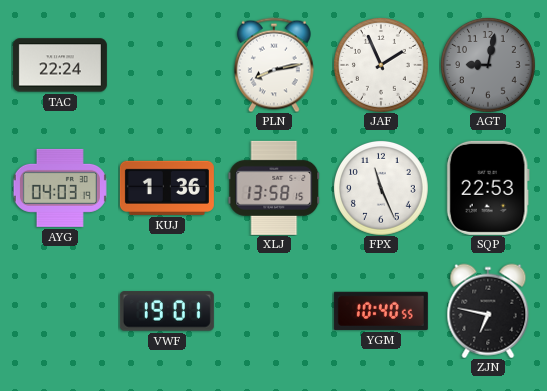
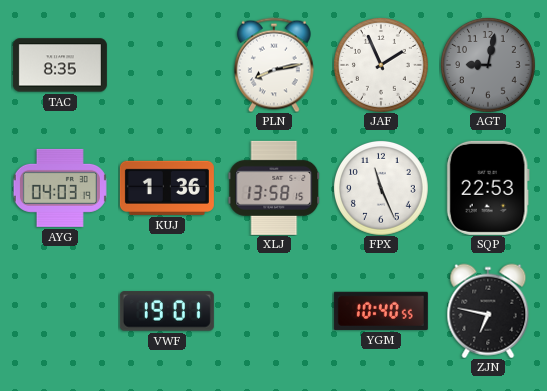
TAC: 22:24 -> 8:35
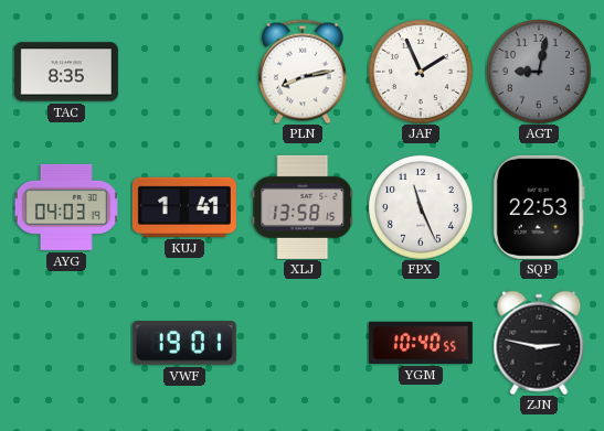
KUJ: 1:36 -> 1:41
ZJN: 6:47 -> 2:47
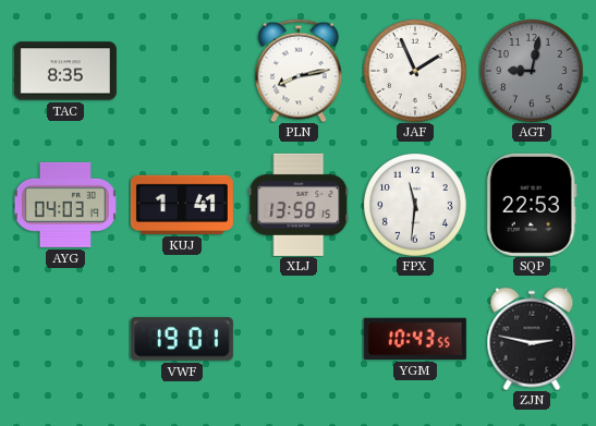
FPX: 11:26 -> 11:31
YGM: 10:40 -> 10:43
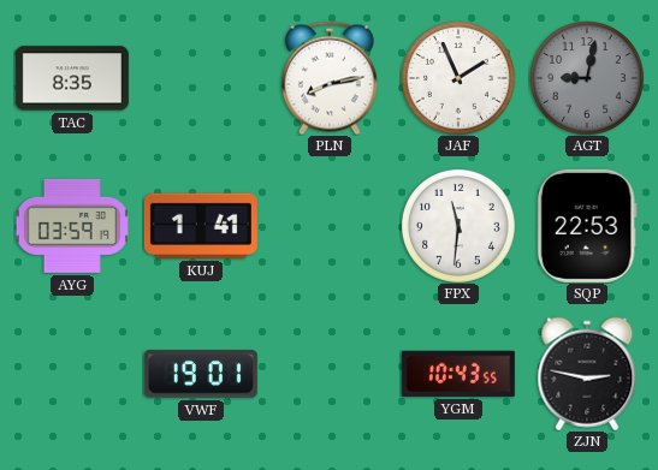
AYG: 04:03 -> 03:59
XLJ: 13:58 -> none
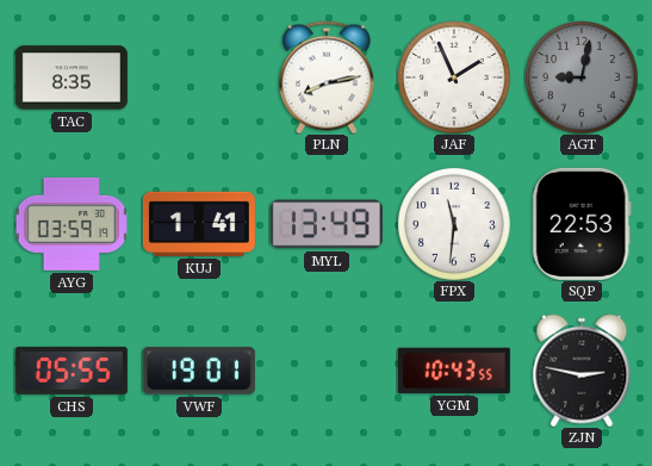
MYL: none -> 13:49
CHS: none -> 05:55
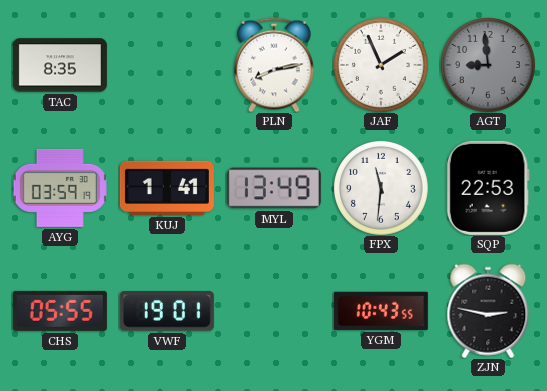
AGT: 9:02 -> 8:59
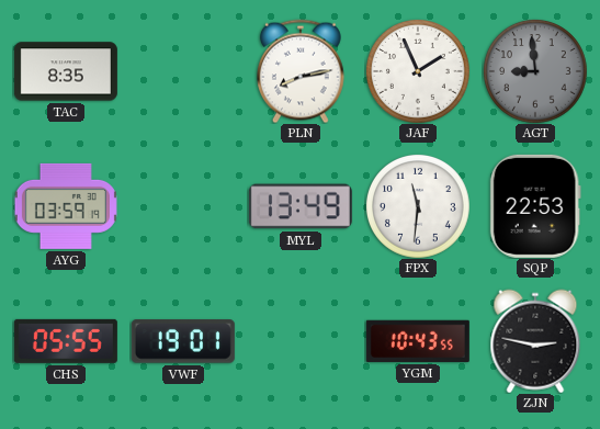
KUJ: 1:41 -> none
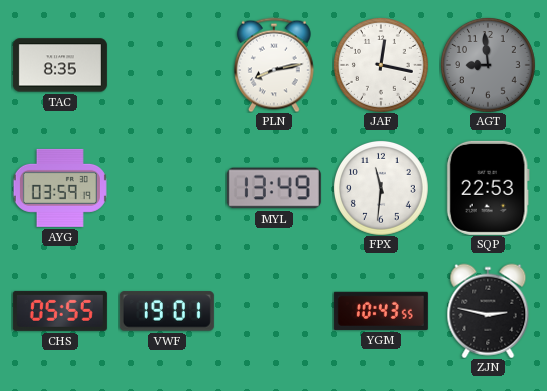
JAF: 1:56 -> 12:17
